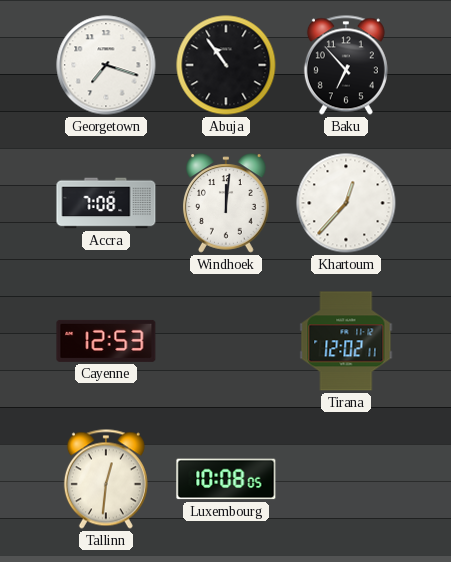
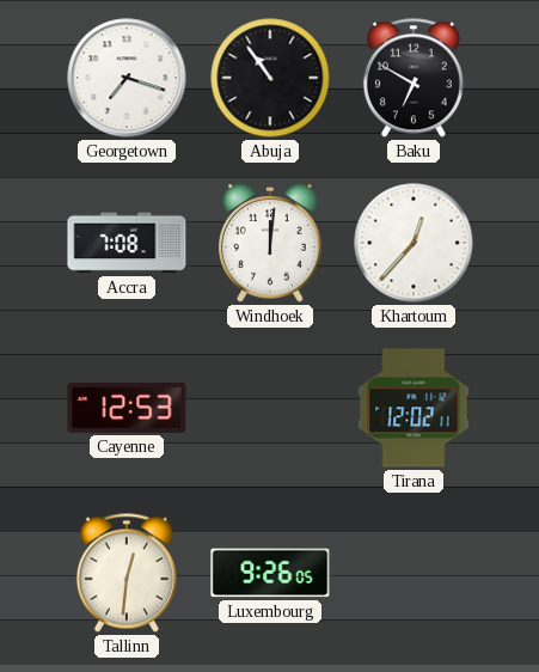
Baku: 6:53 -> 6:50
Luxembourg: 10:08 -> 9:26
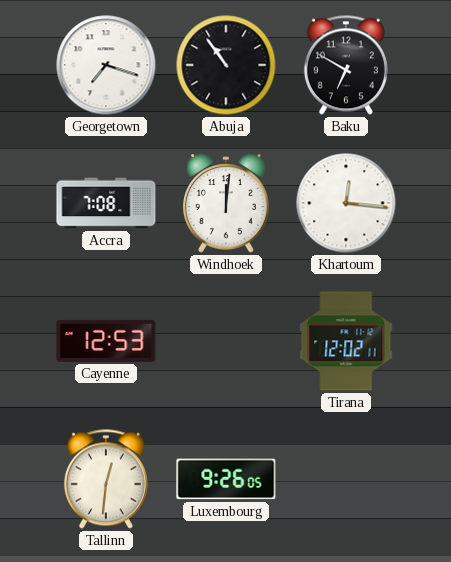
Khartoum: 12:37 -> 12:16
